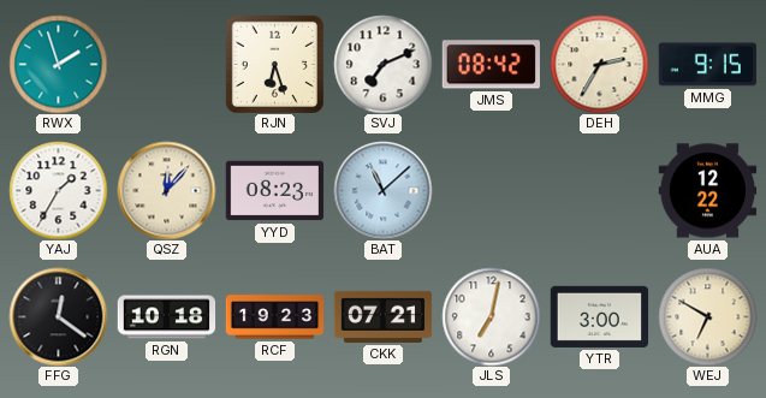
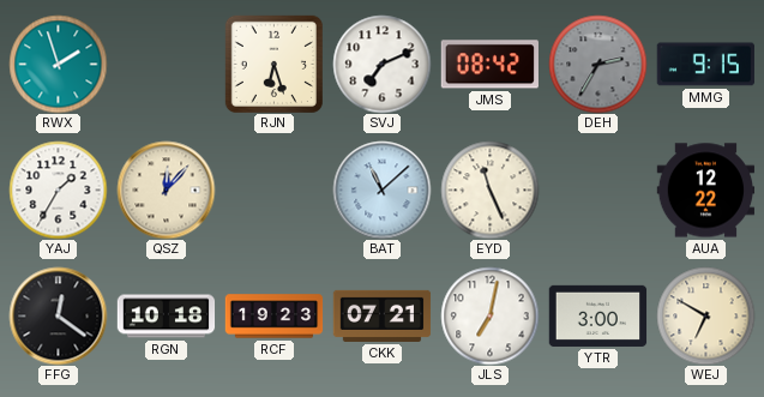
DEH dial: cream -> grey
YYD: 08:23 -> none
EYD: none -> 11:26
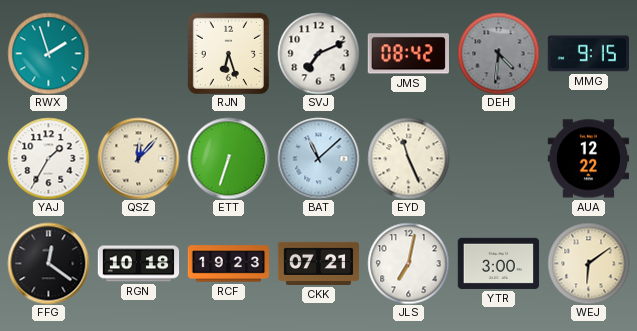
DEH: 2:35 -> 4:31
ETT: none -> 6:33
WEJ: 6:50 -> 6:09
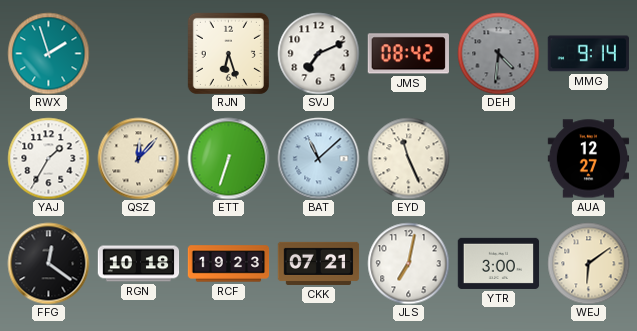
MMG: 9:15 -> 9:14
AUA: 12:22 -> 12:27
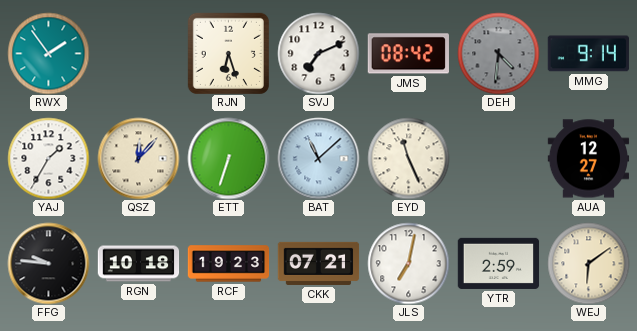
RWX: 1:57 -> 1:54
FFG: 12:21 -> 9:46
YTR: 3:00 -> 2:59
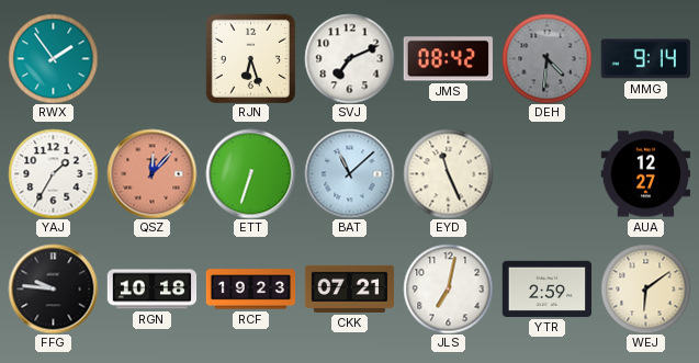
QSZ dial: cream -> salmon
